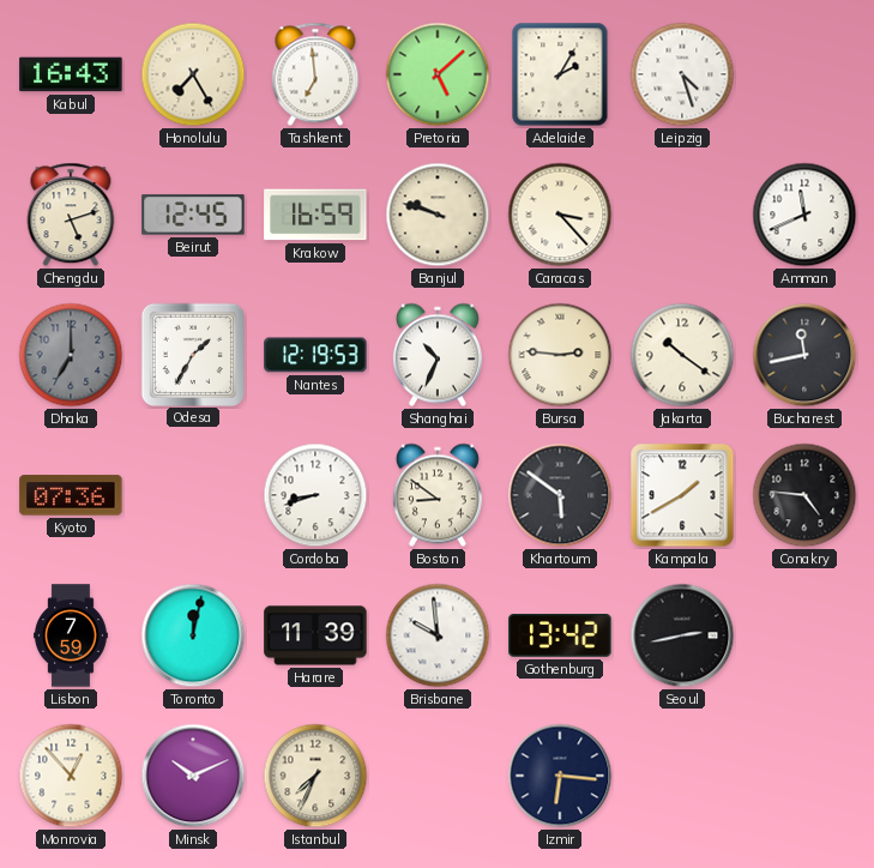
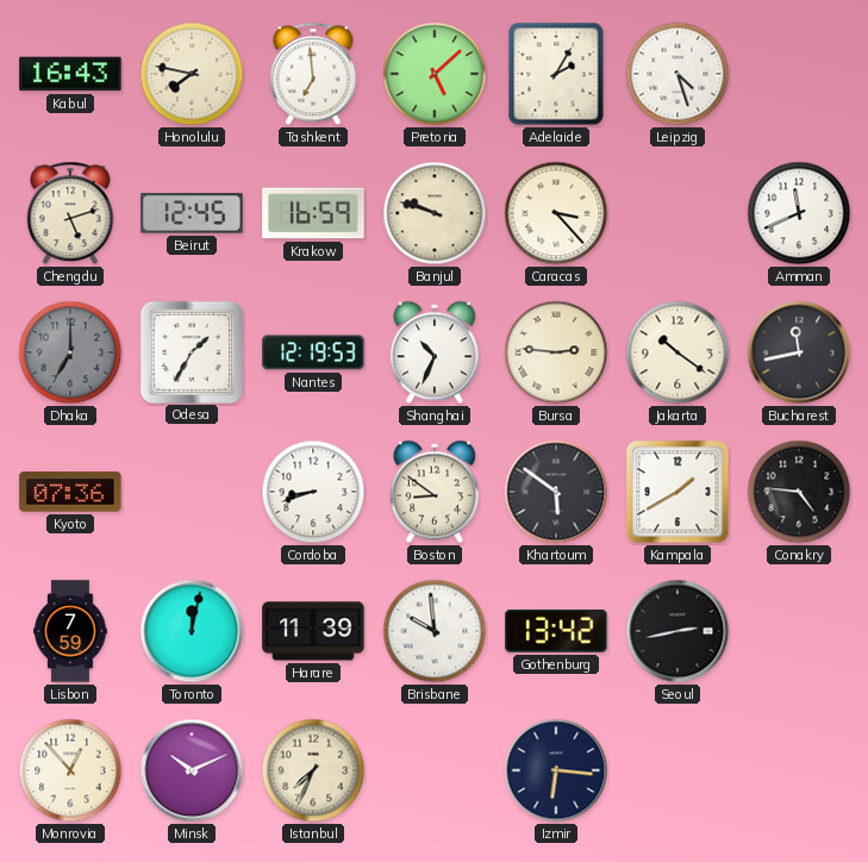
Honolulu: 7:25 -> 7:47
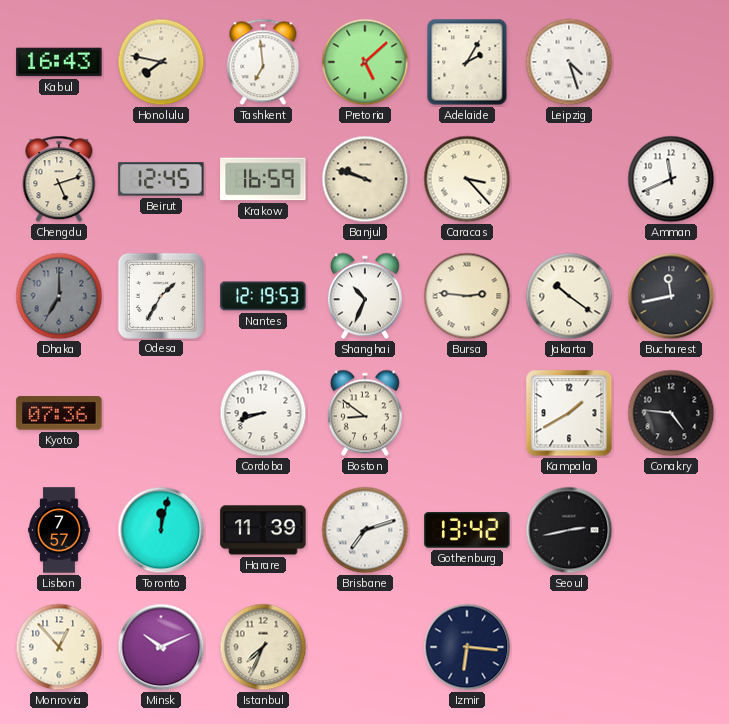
Khartoum: 5:51 -> none
Lisbon: 7:59 -> 7:57
Brisbane: 9:59 -> 7:12
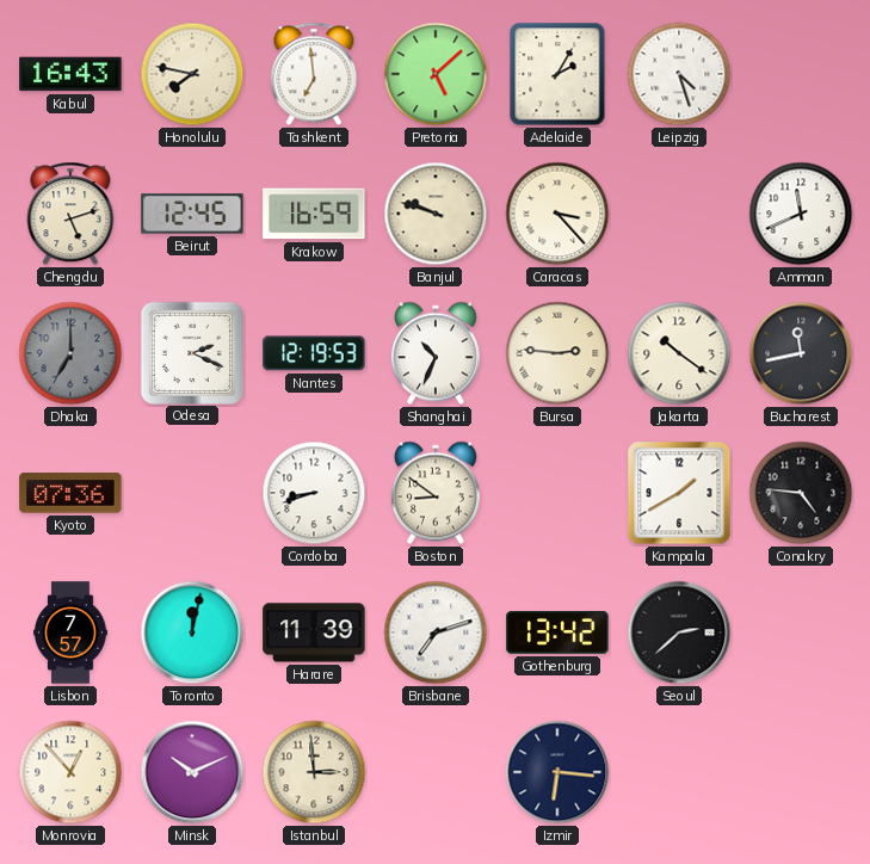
Odesa: 1:35 -> 2:19
Seoul: 2:43 -> 2:38
Istanbul: 7:34 -> 2:59
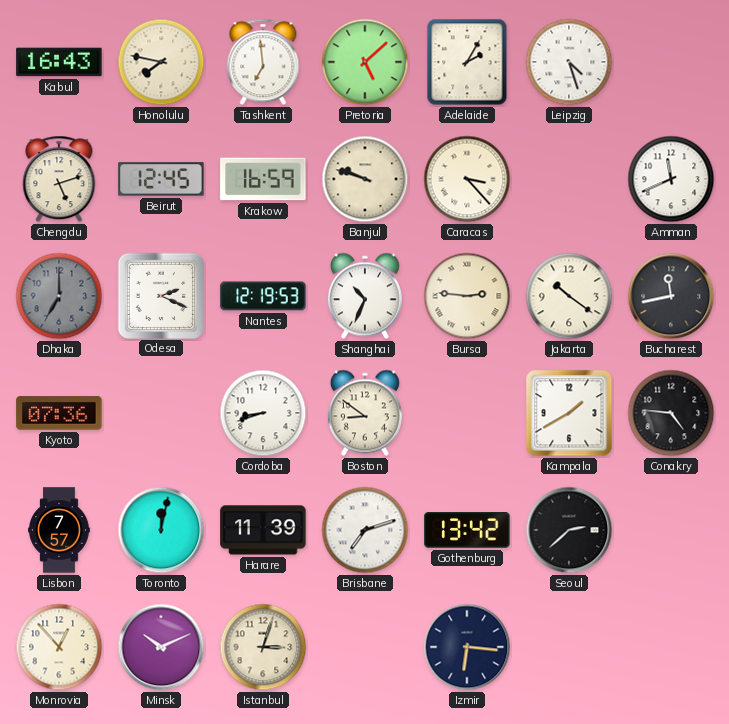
Istanbul: 2:59 -> 3:03
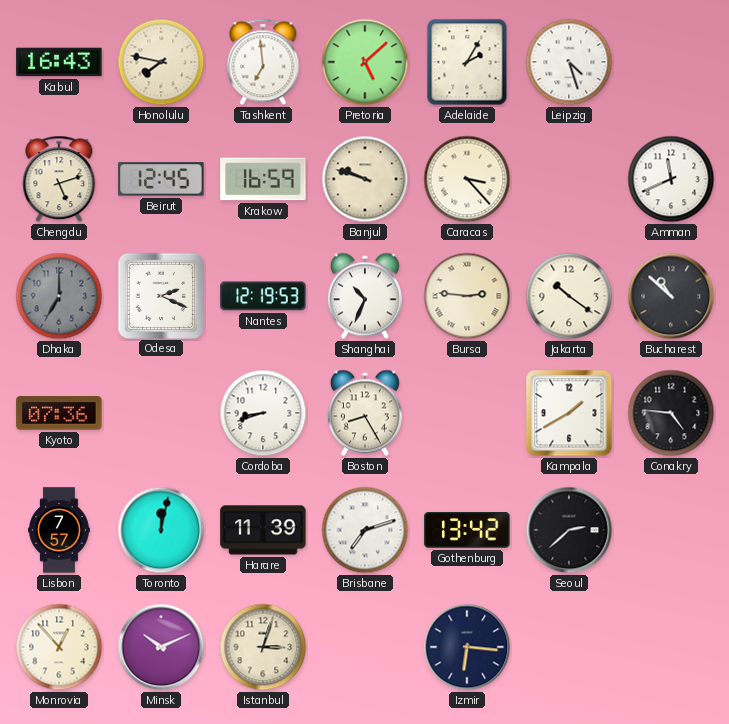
Bucharest: 11:43 -> 10:52
Boston: 8:51 -> 8:25
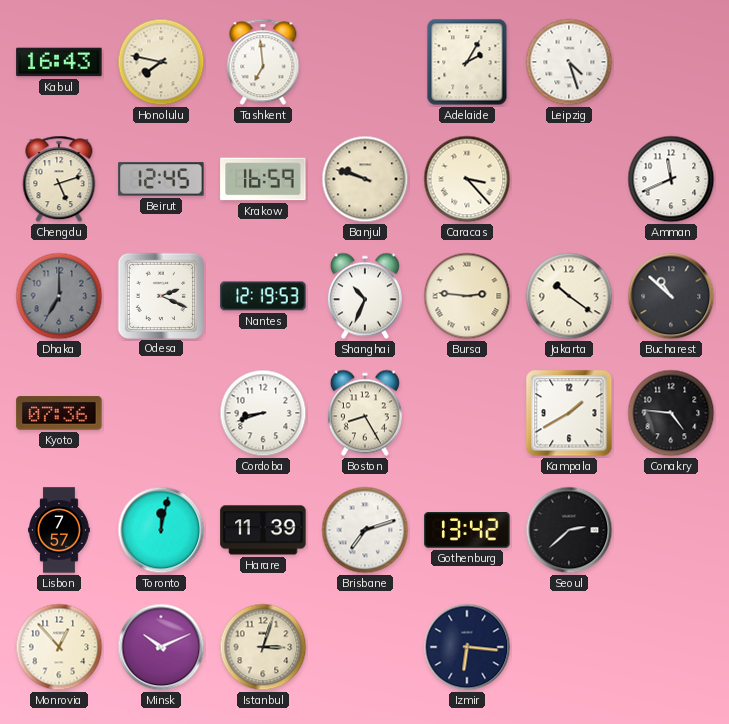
Pretoria: 5:08 -> none
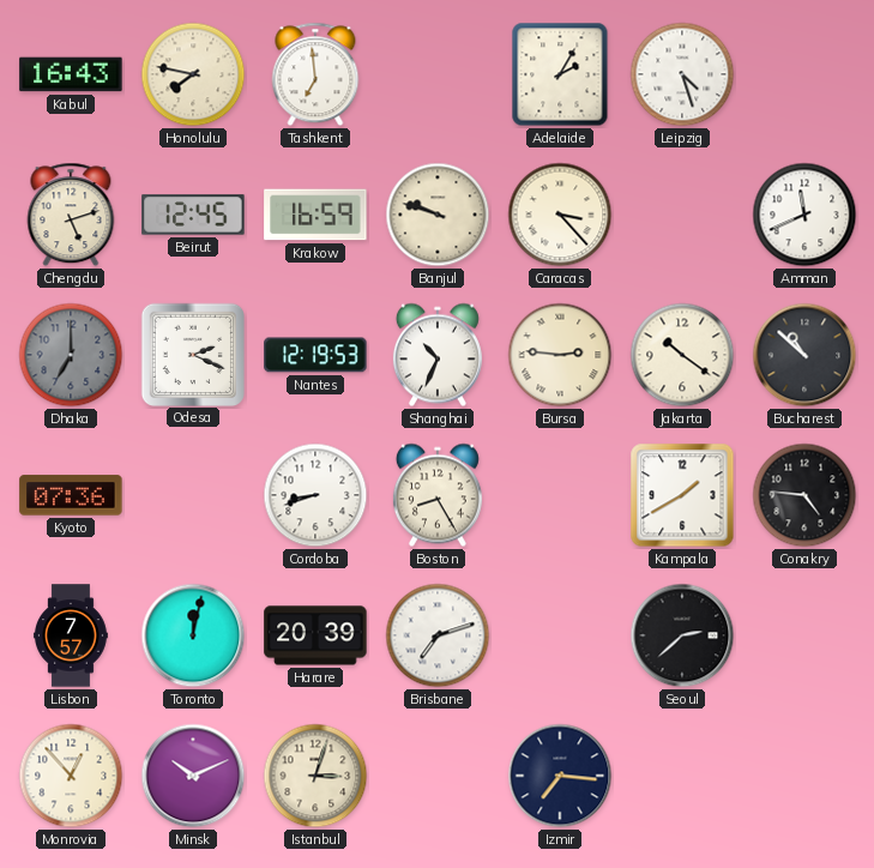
Harare: 11:39 -> 20:39
Gothenburg: 13:42 -> none
Izmir: 6:16 -> 7:16
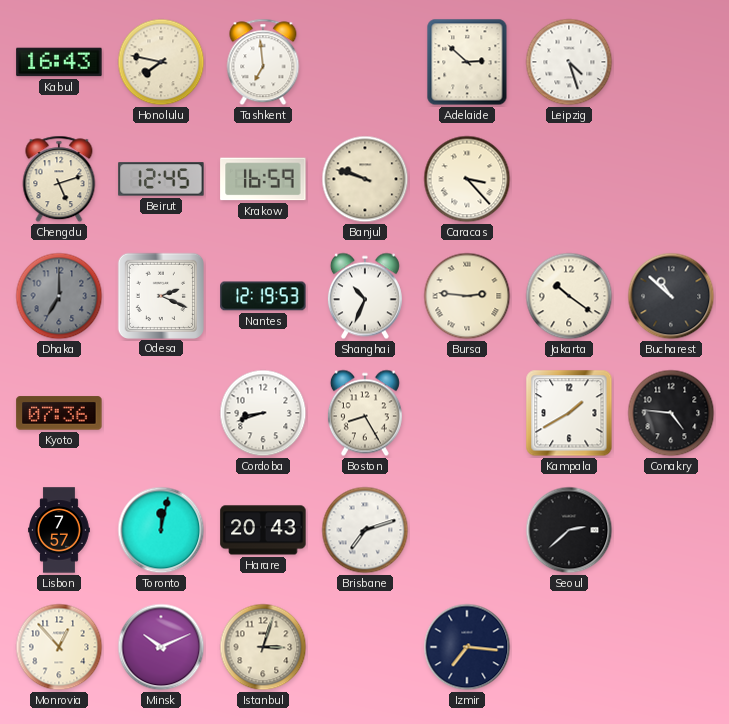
Adelaide: 2:05 -> 2:52
Amman: 11:41 -> none
Harare: 20:39 -> 20:43
